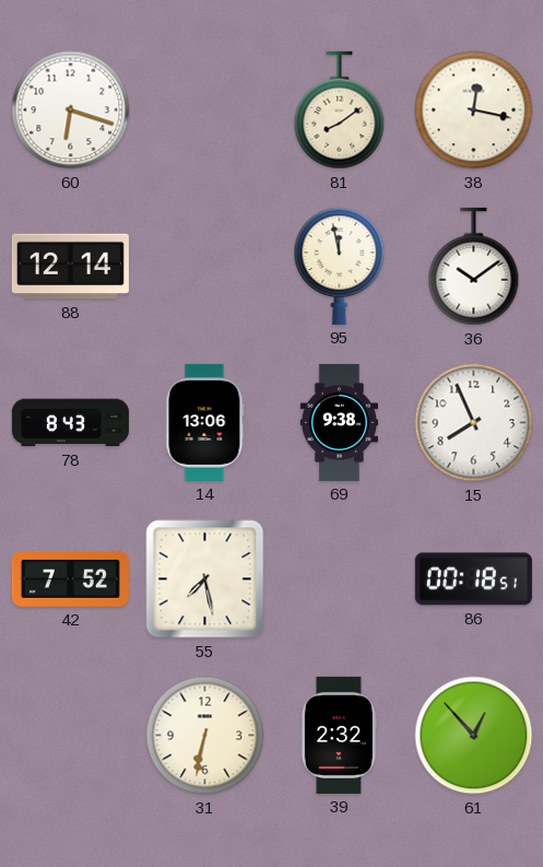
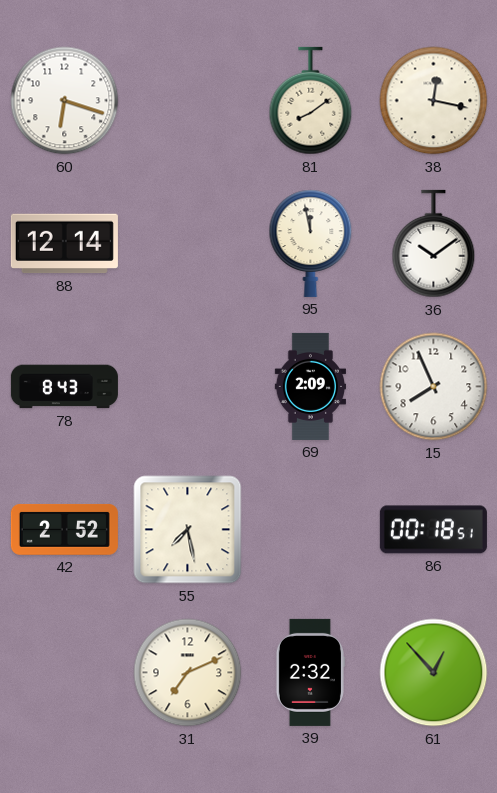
14: 13:06 -> none
69: 9:38 -> 2:09
42: 7:52 -> 2:52
31: 6:32 -> 7:11
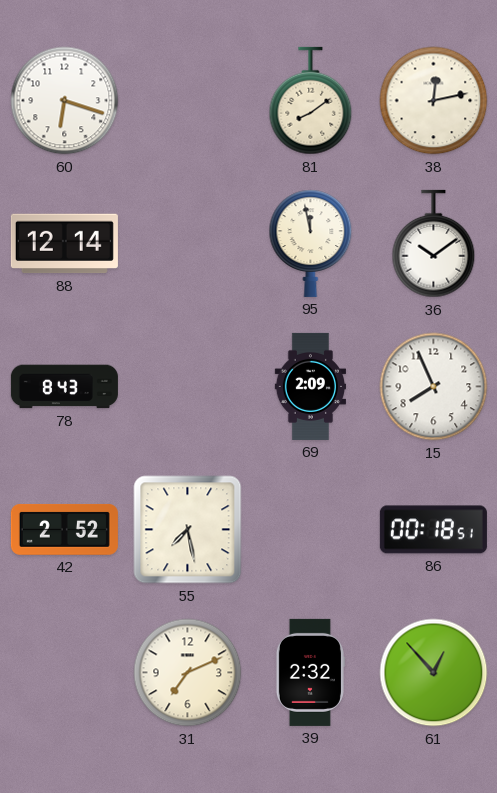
38: 12:17 -> 12:13
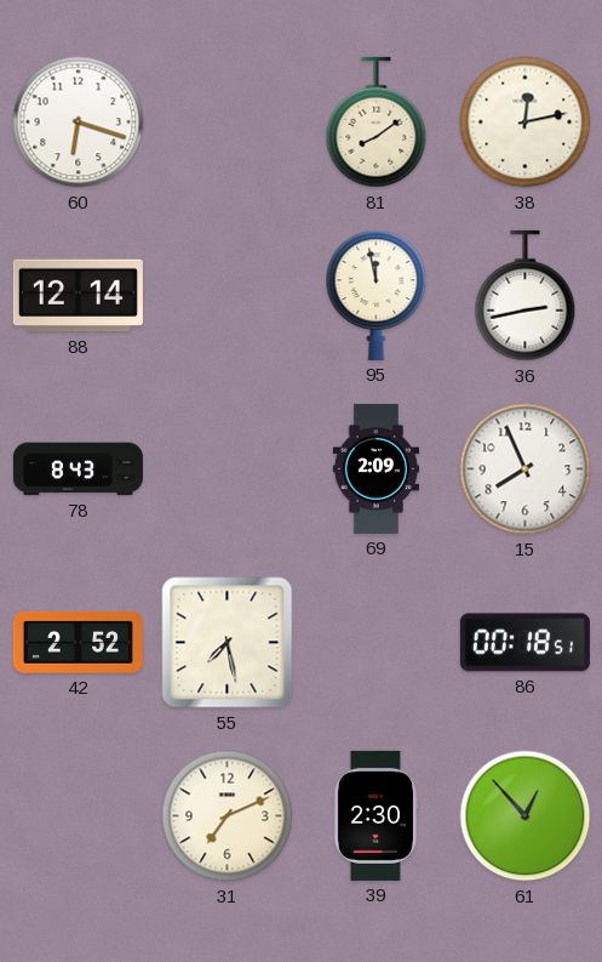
36: 10:09 -> 2:43
39: 2:32 -> 2:30
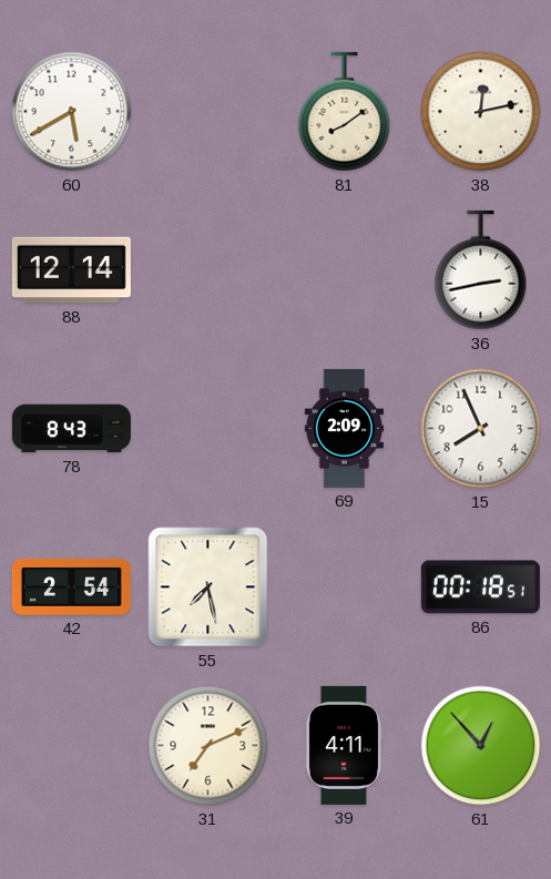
60: 6:18 -> 5:40
95: 11:58 -> none
42: 2:52 -> 2:54
39: 2:30 -> 4:11
